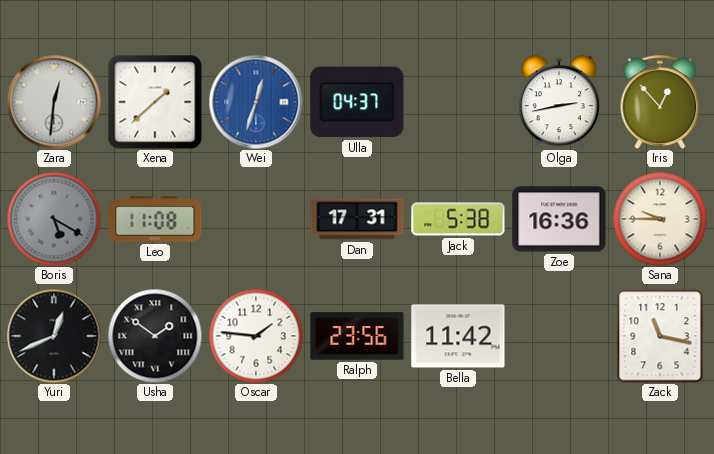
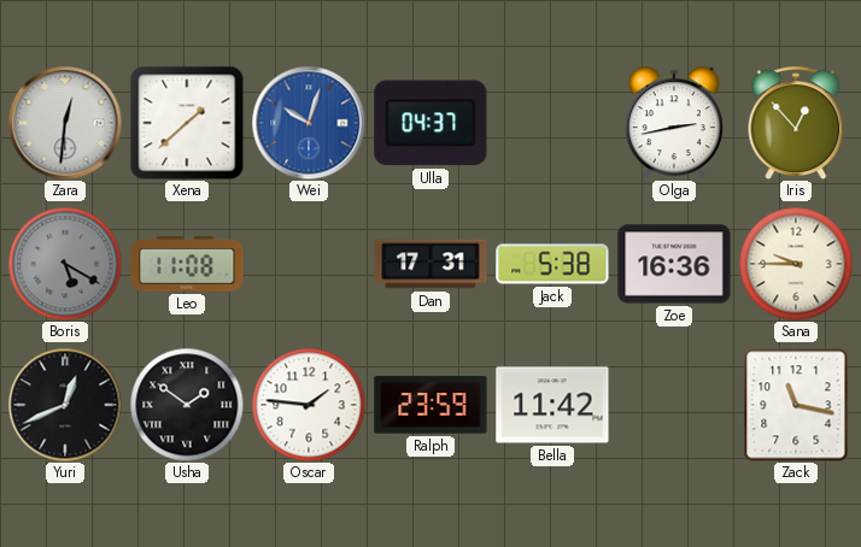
Wei: 12:33 -> 10:03
Ralph: 23:56 -> 23:59
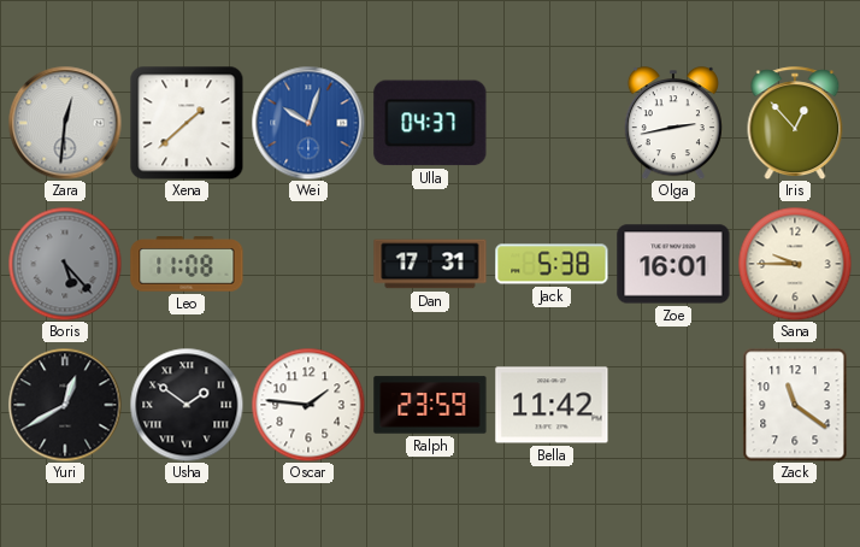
Boris: 5:20 -> 5:23
Zoe: 16:36 -> 16:01
Yuri: 12:41 -> 12:40
Zack: 11:17 -> 11:21
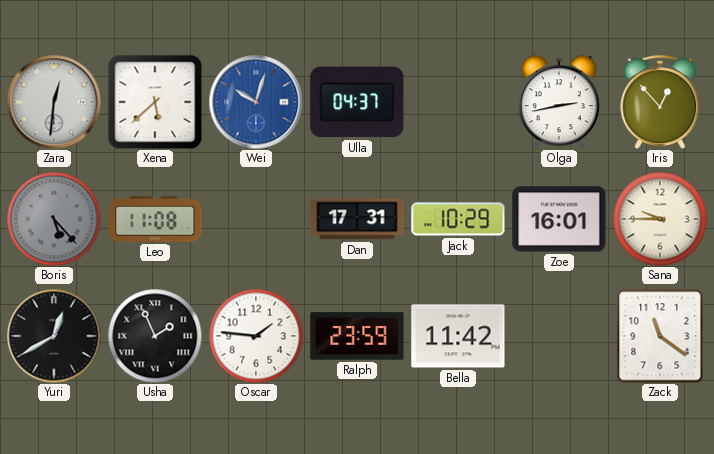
Xena: 1:38 -> 5:38
Jack: 5:38 -> 10:29
Usha: 1:51 -> 1:56
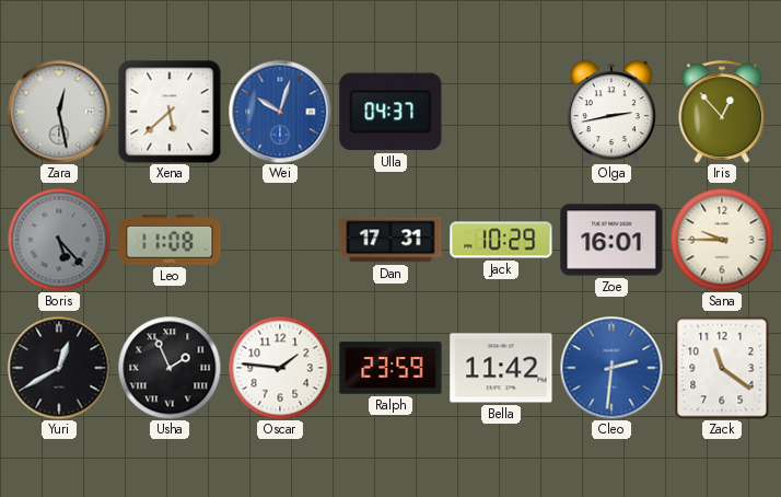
Zara: 12:31 -> 12:28
Cleo: none -> 2:31
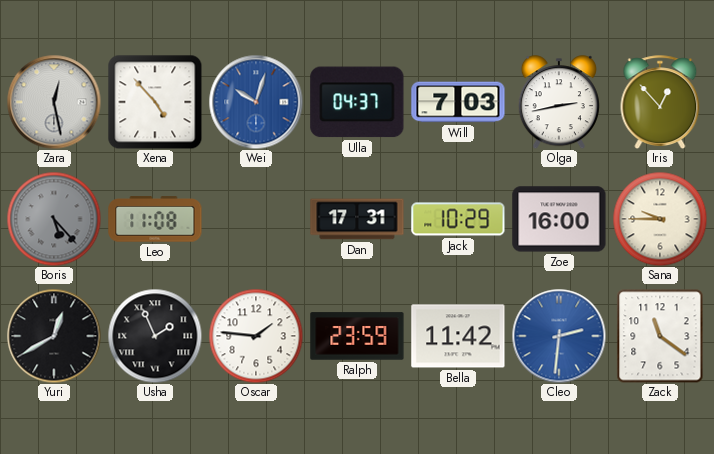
Xena: 5:38 -> 4:53
Will: none -> 7:03
Zoe: 16:01 -> 16:00
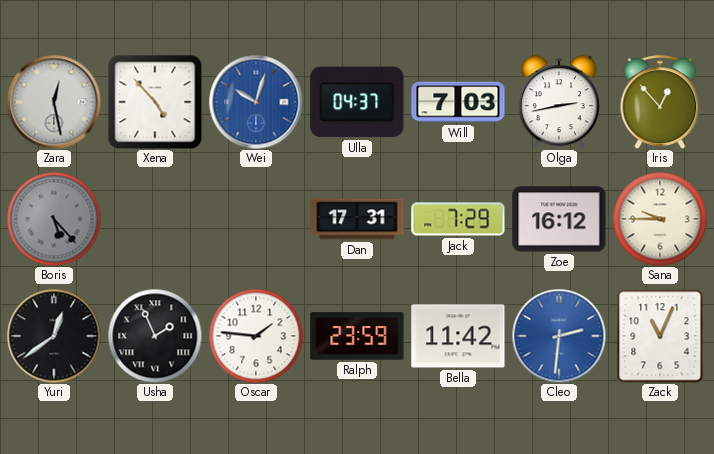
Leo: 11:08 -> none
Jack: 10:29 -> 7:29
Zoe: 16:00 -> 16:12
Yuri: 12:40 -> 12:39
Zack: 11:21 -> 11:04
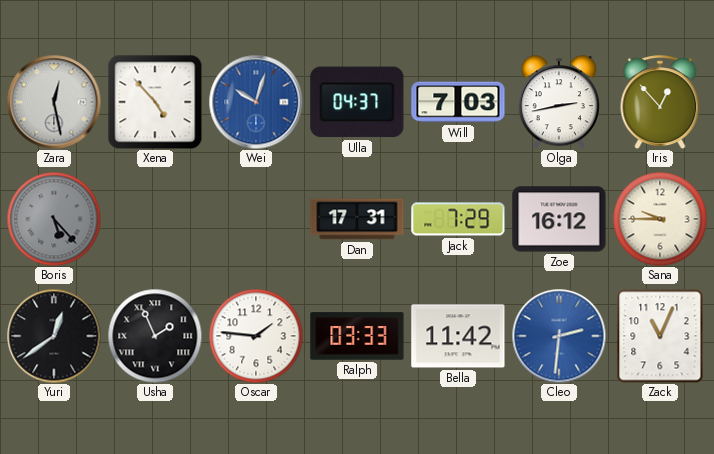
Ralph: 23:59 -> 03:33
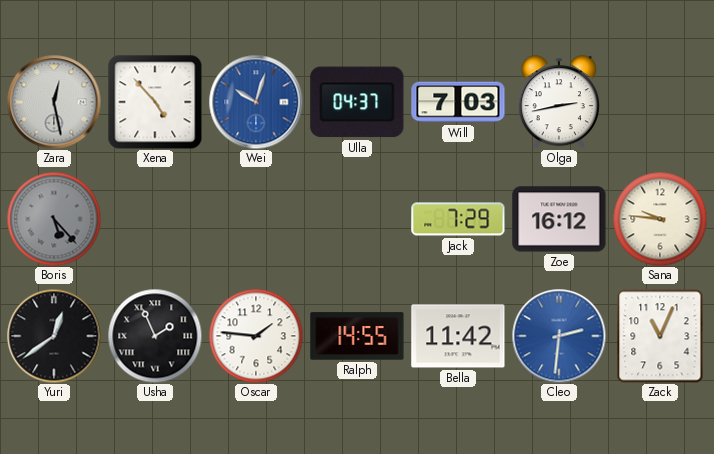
Iris: 12:53 -> none
Dan: 17:31 -> none
Sana: 9:45 -> 9:46
Ralph: 03:33 -> 14:55
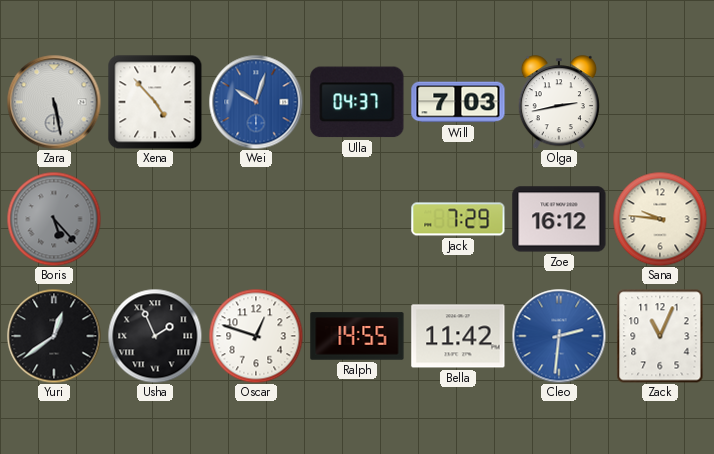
Zara: 12:28 -> 5:28
Oscar: 1:46 -> 12:48
